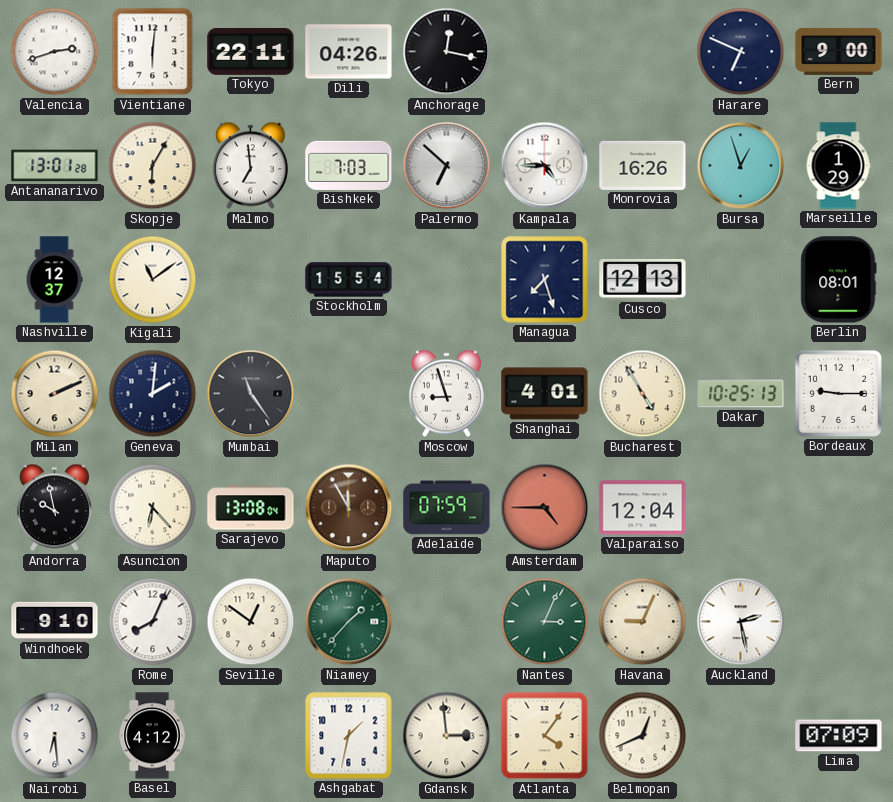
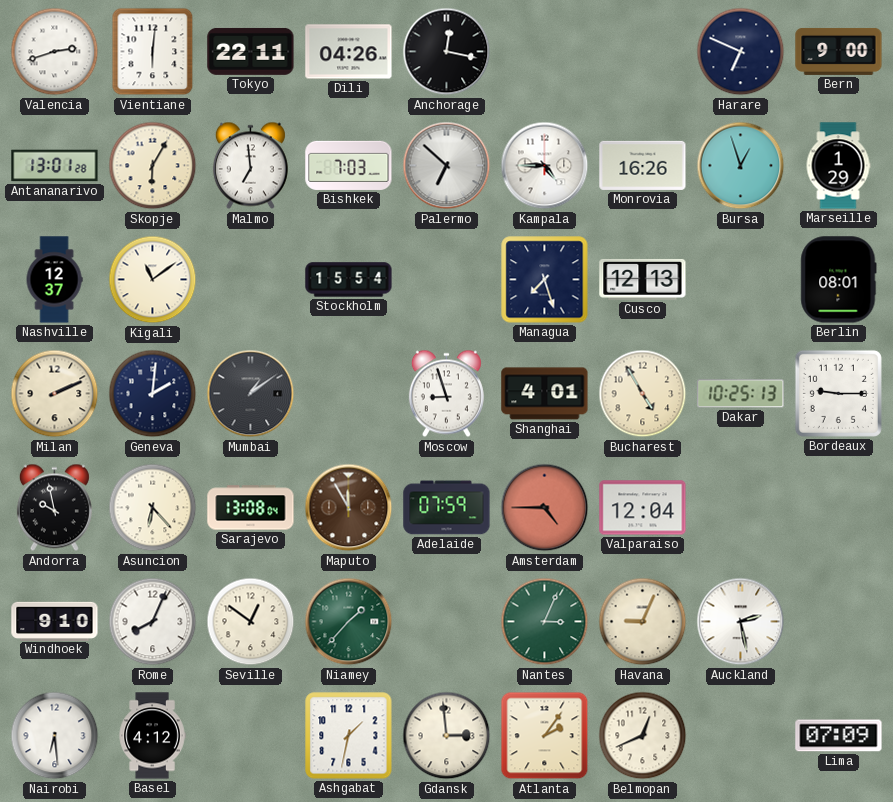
Mumbai: 11:24 -> 1:09
Atlanta: 4:06 -> 2:06
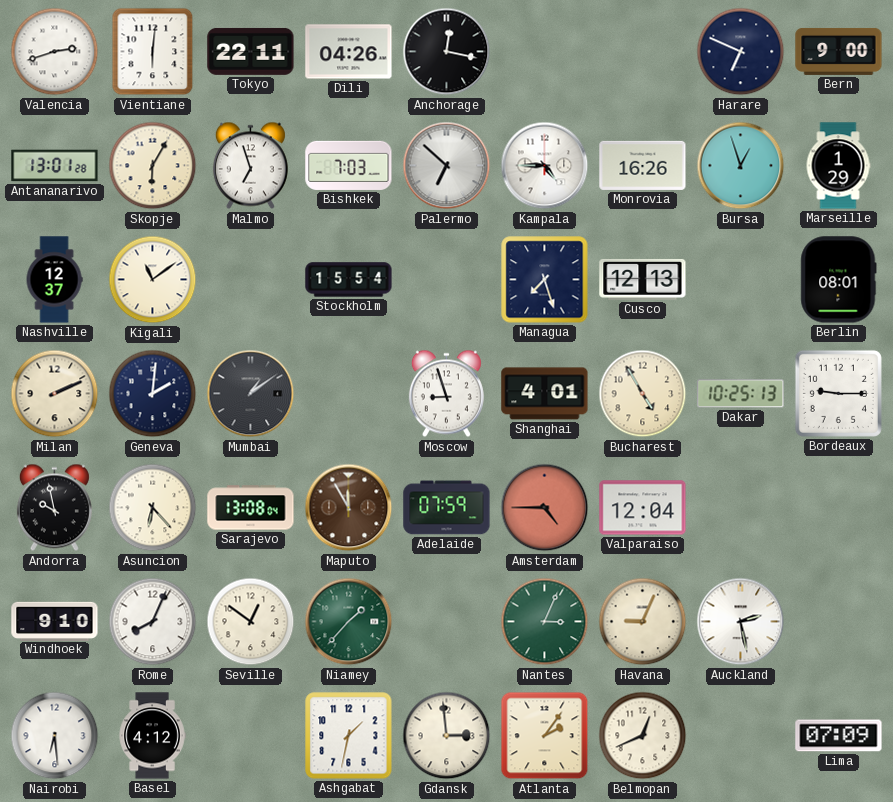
Malmo: 6:59 -> 6:57
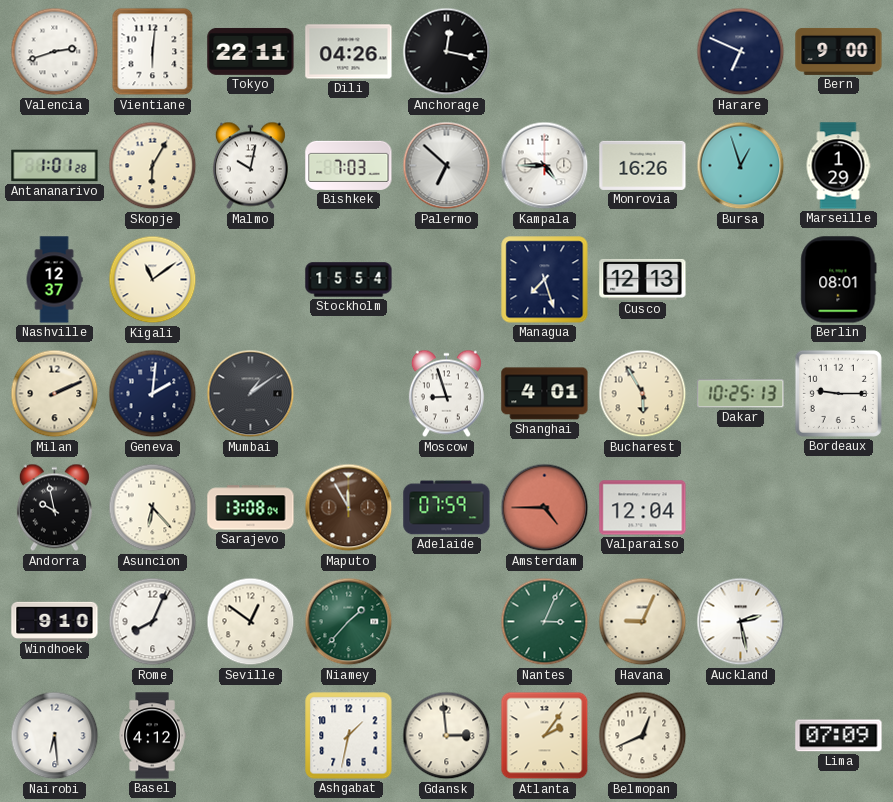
Antananarivo: 13:01 -> 1:01
Malmo: 6:57 -> 10:02
Bucharest: 4:55 -> 5:55
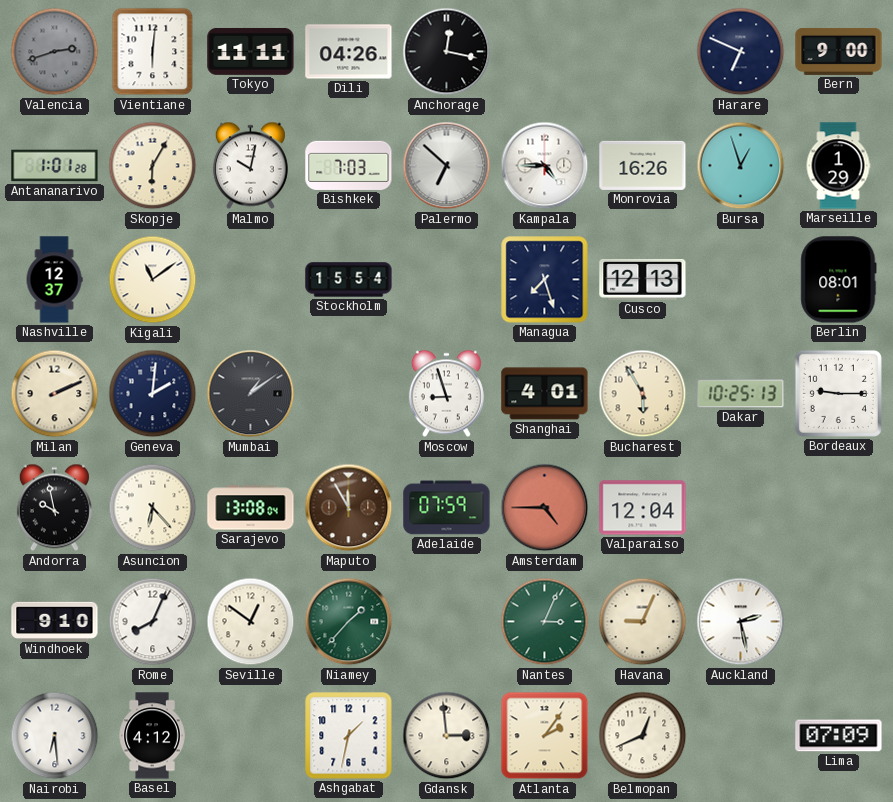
Valencia dial: white -> grey
Tokyo: 22:11 -> 11:11
